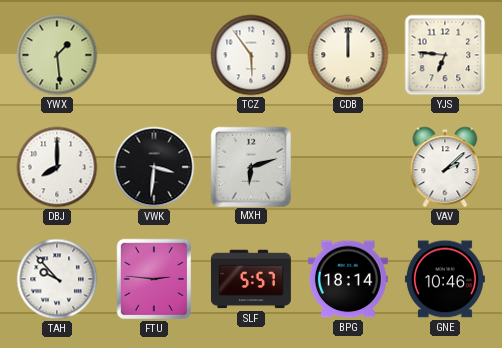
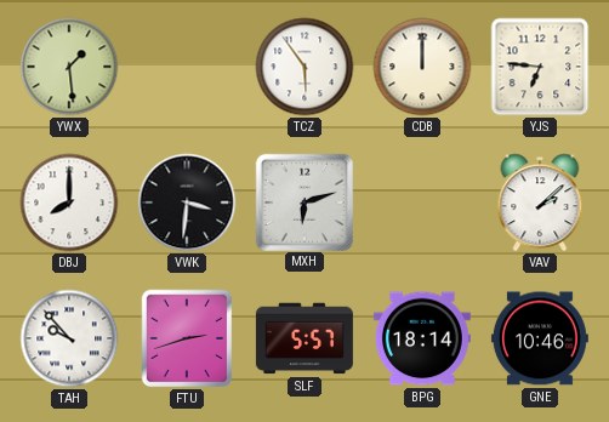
FTU: 2:46 -> 2:42
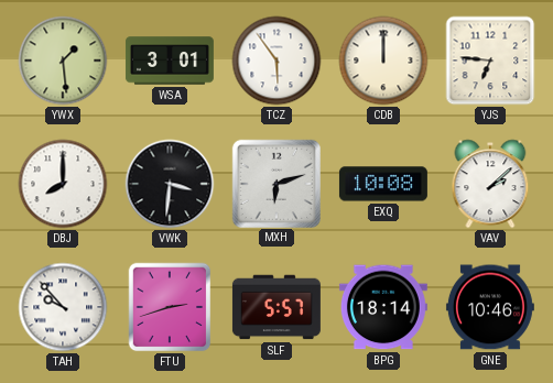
WSA: none -> 3:01
EXQ: none -> 10:08
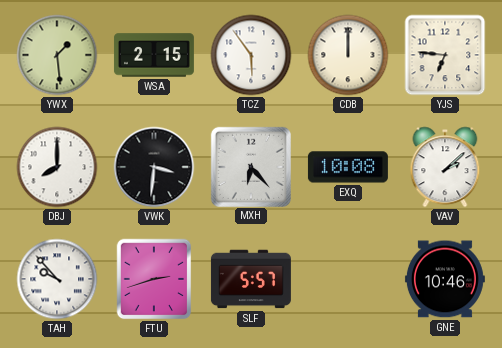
WSA: 3:01 -> 2:15
MXH: 6:12 -> 6:23
BPG: 18:14 -> none
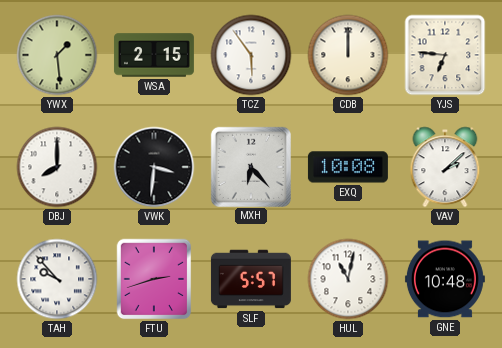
HUL: none -> 11:02
GNE: 10:46 -> 10:48
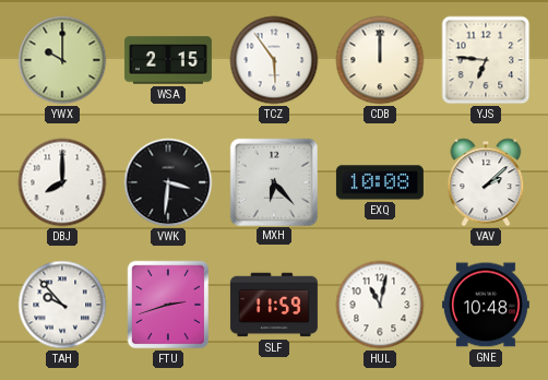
YWX: 1:29 -> 10:00
SLF: 5:57 -> 11:59
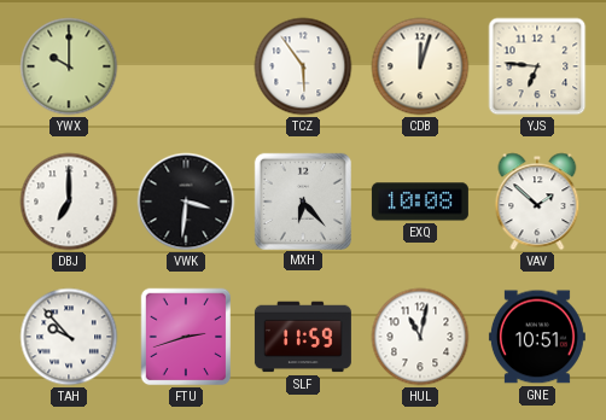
WSA: 2:15 -> none
CDB: 12:00 -> 12:03
DBJ: 8:00 -> 7:00
VAV: 2:08 -> 1:52
GNE: 10:48 -> 10:51
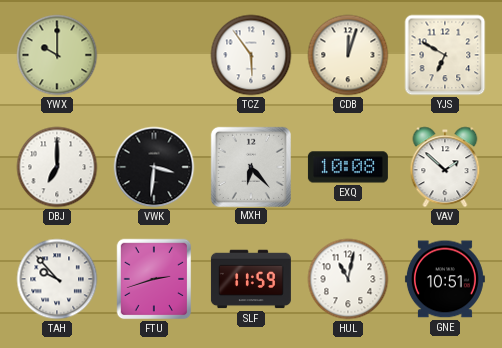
YJS: 6:46 -> 6:50
